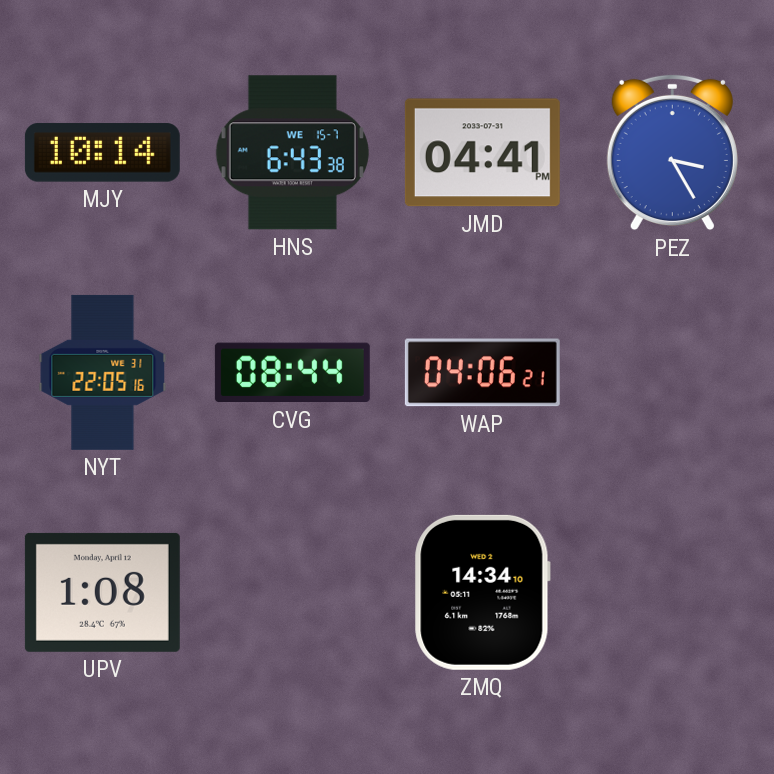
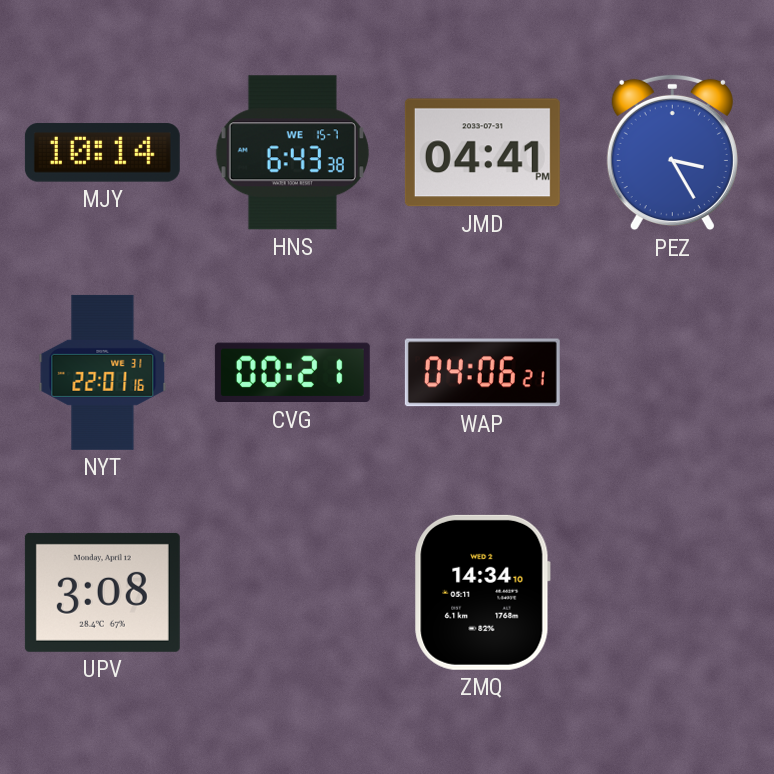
NYT: 22:05 -> 22:01
CVG: 08:44 -> 00:21
UPV: 1:08 -> 3:08
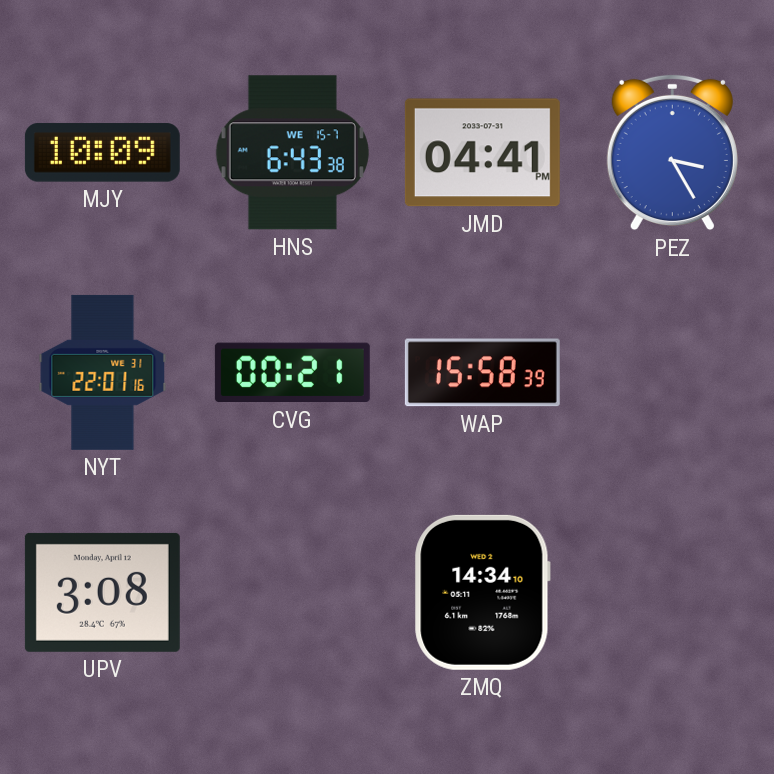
MJY: 10:14 -> 10:09
WAP: 04:06 -> 15:58
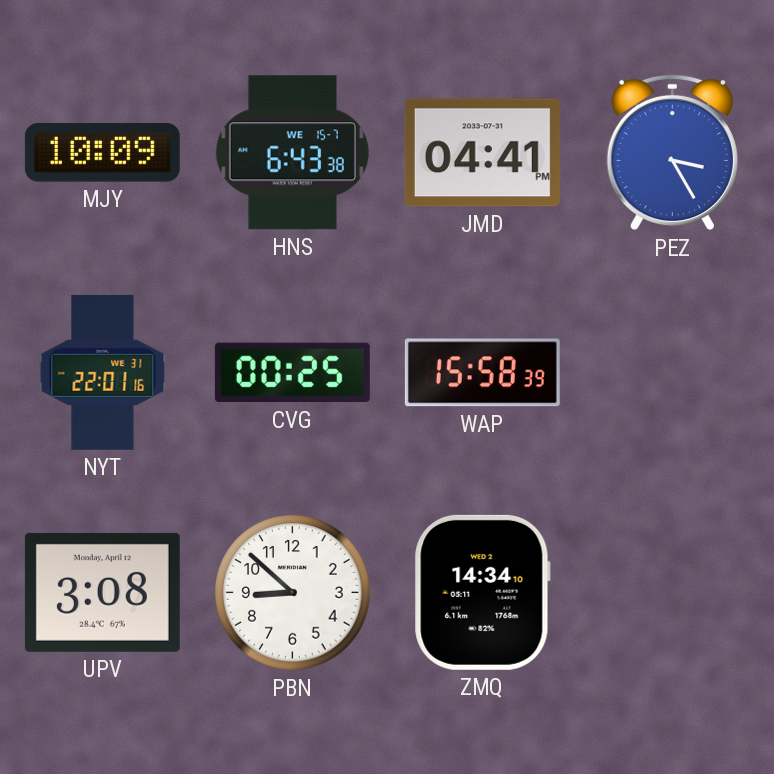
CVG: 00:21 -> 00:25
PBN: none -> 8:52
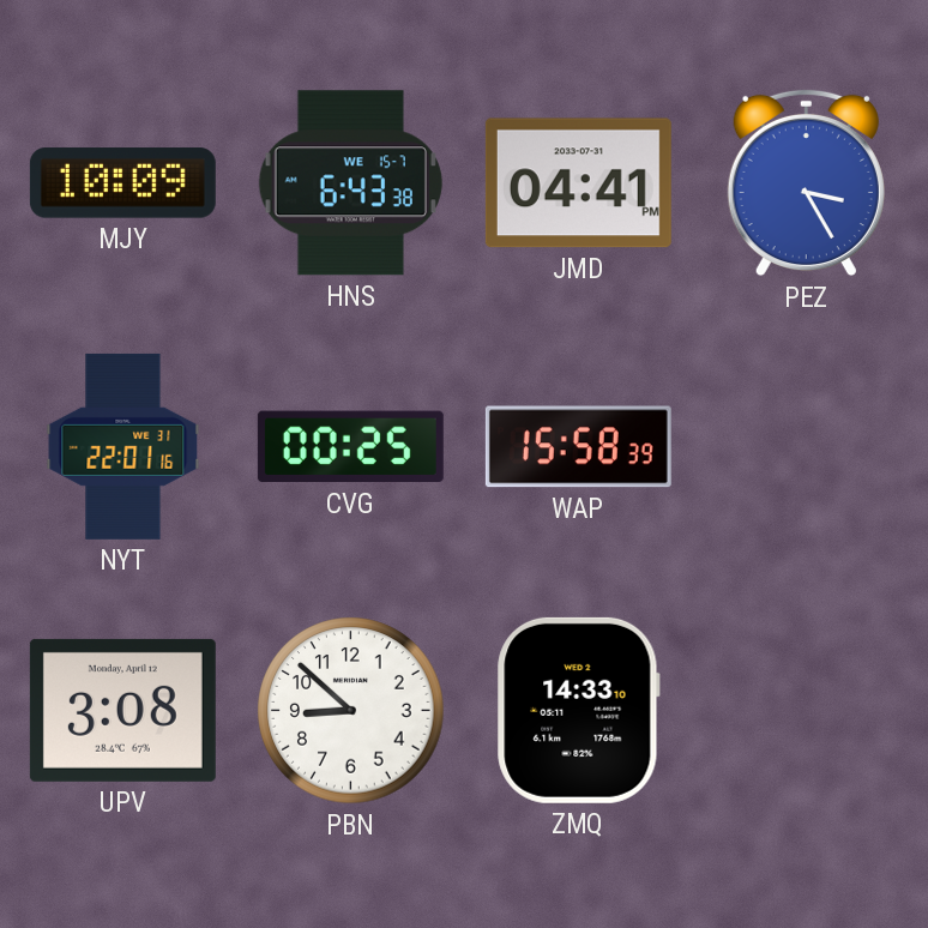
ZMQ: 14:34 -> 14:33
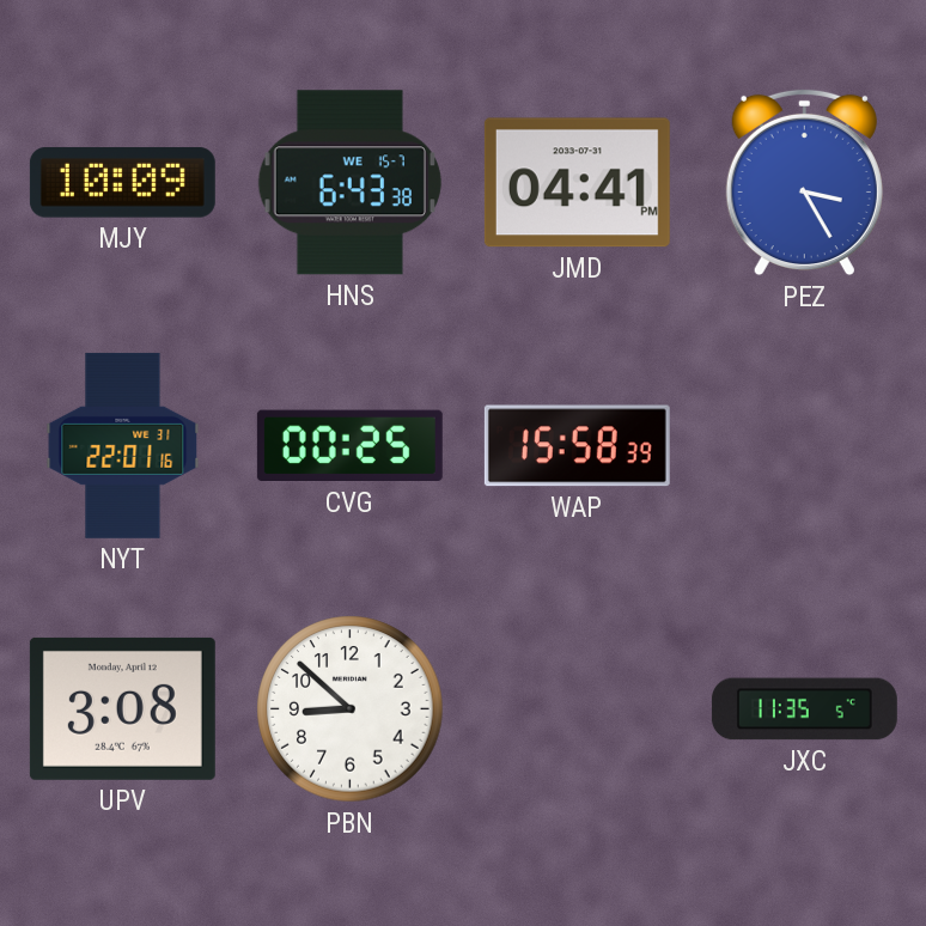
ZMQ: 14:33 -> none
JXC: none -> 11:35
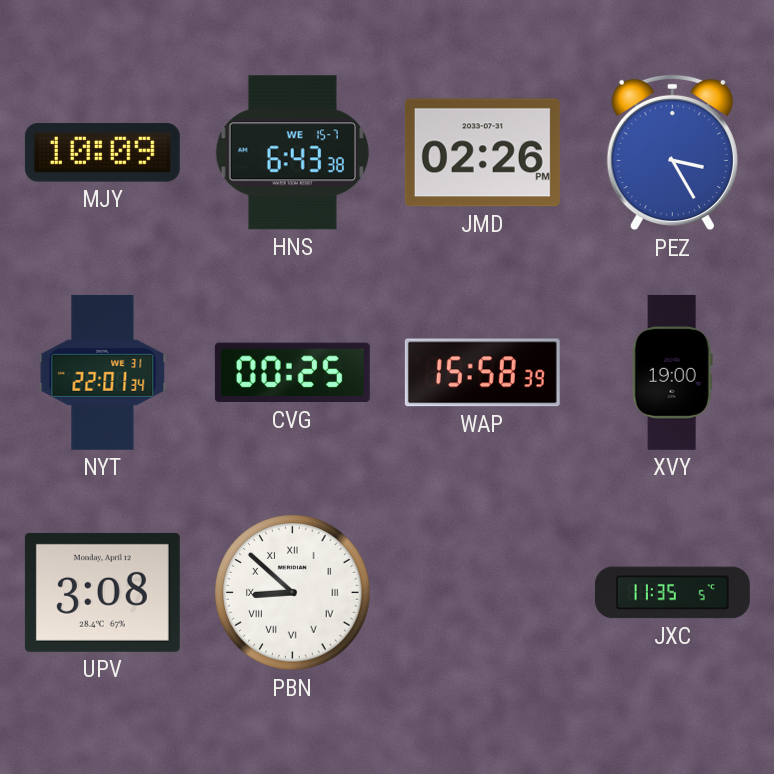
JMD: 04:41 -> 02:26
NYT: 22:01:16 -> 22:01:34
XVY: none -> 19:00
PBN numerals: Arabic -> Roman
